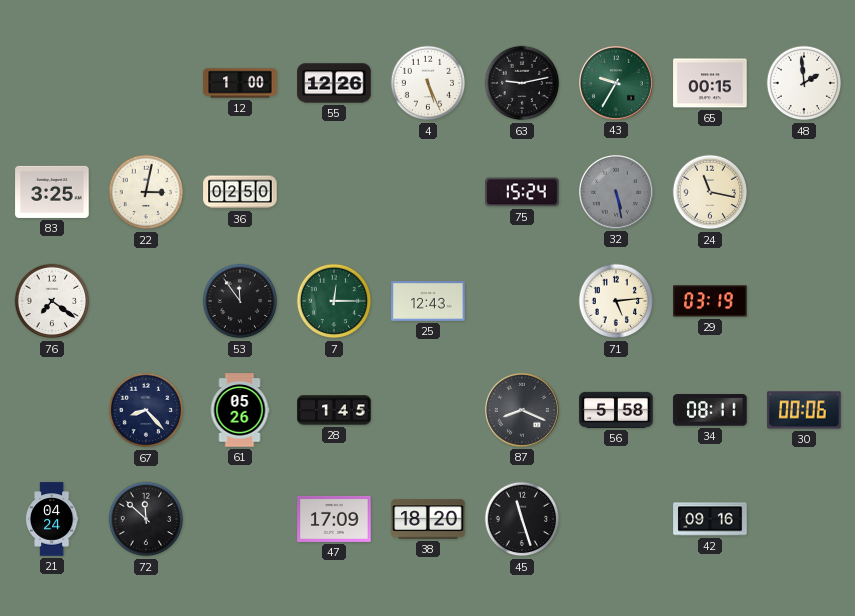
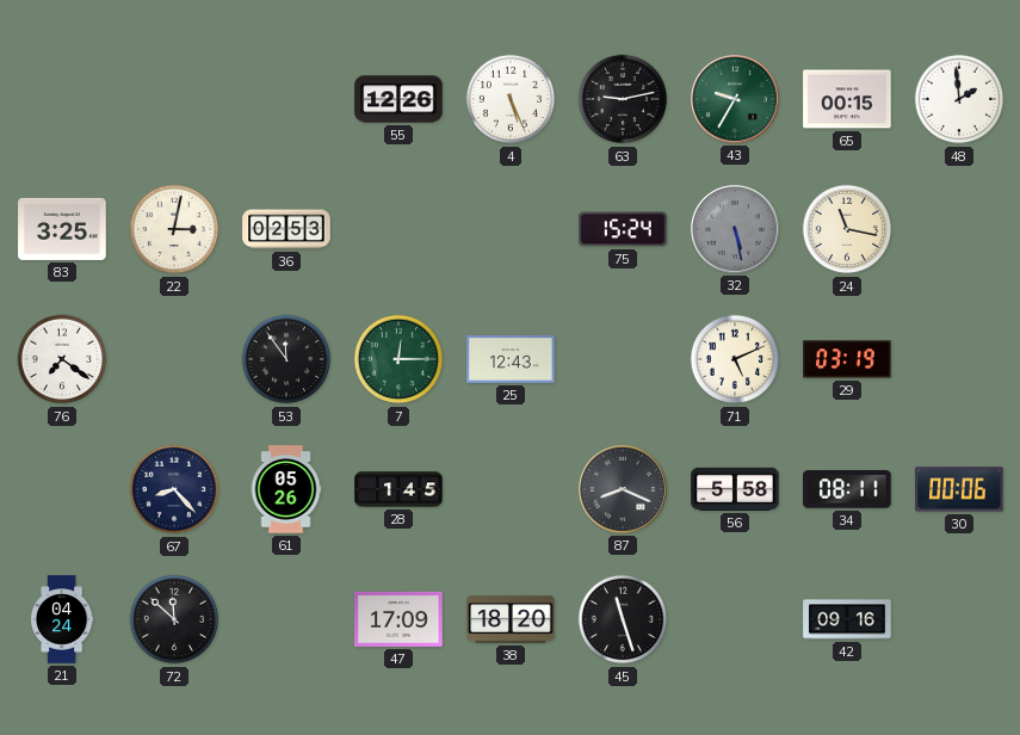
12: 1:00 -> none
36: 02:50 -> 02:53
71: 5:14 -> 5:11
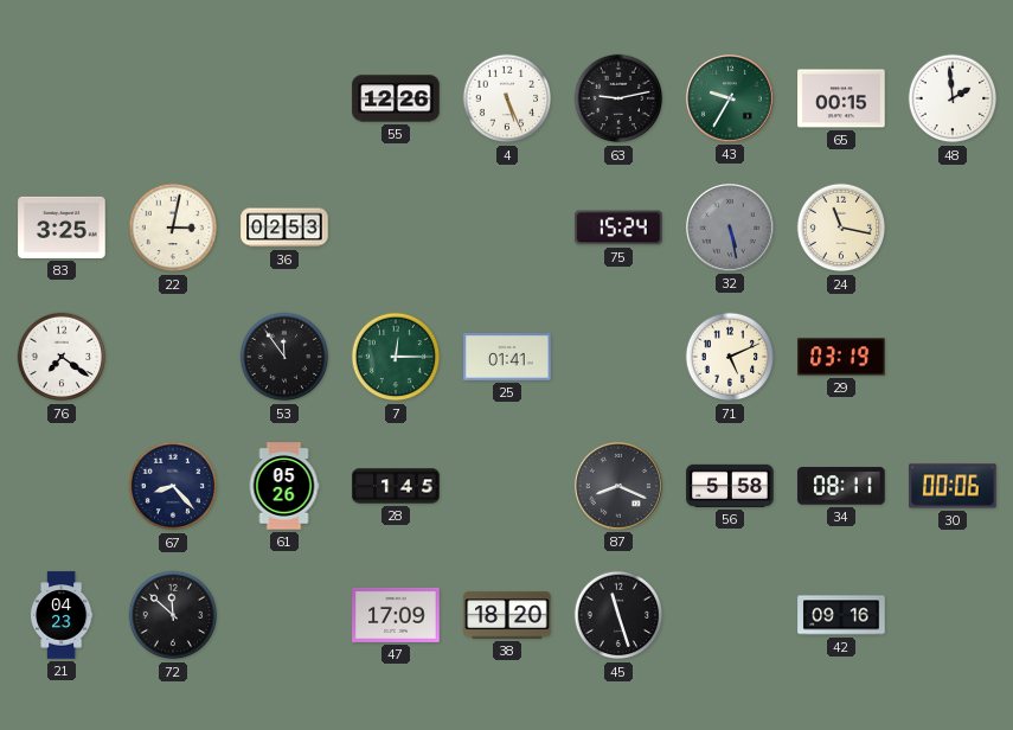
25: 12:43 -> 01:41
21: 04:24 -> 04:23
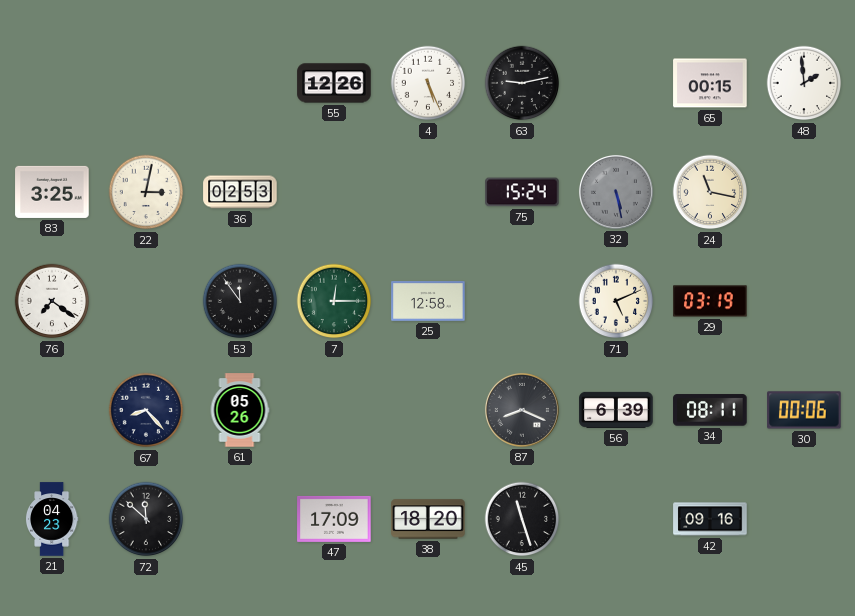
43: 9:35 -> none
25: 01:41 -> 12:58
28: 1:45 -> none
56: 5:58 -> 6:39
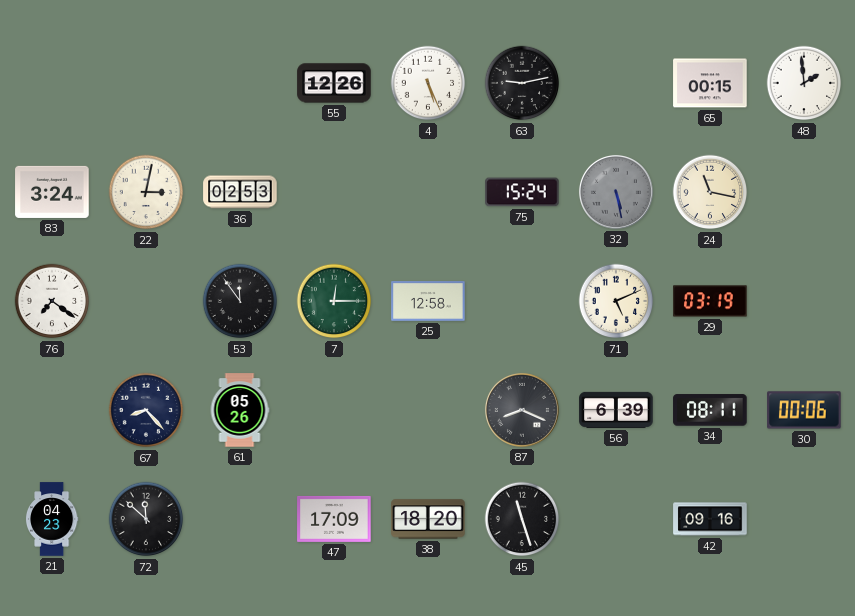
83: 3:25 -> 3:24
